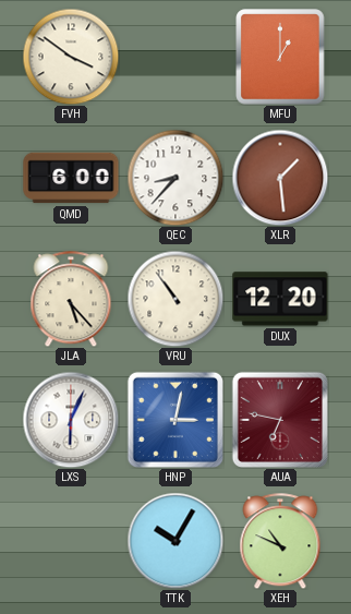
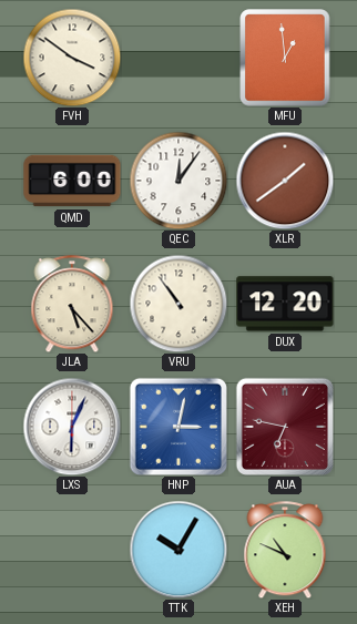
MFU: 1:00 -> 12:59
QEC: 8:37 -> 12:06
XLR: 1:29 -> 1:39
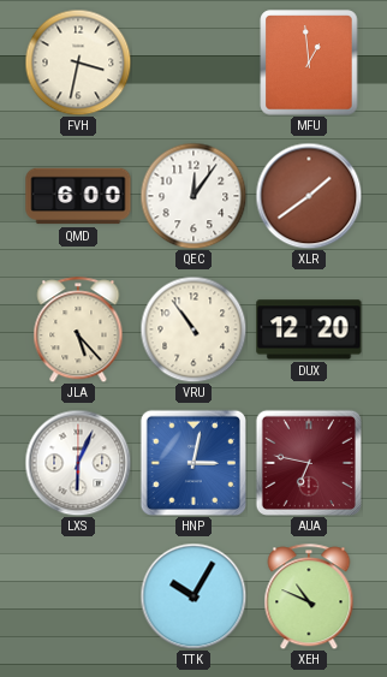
FVH: 3:51 -> 3:32
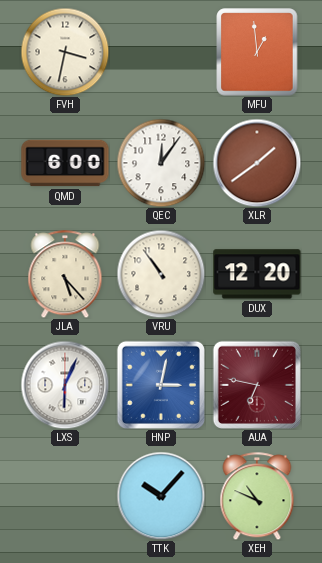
TTK: 10:05 -> 10:07
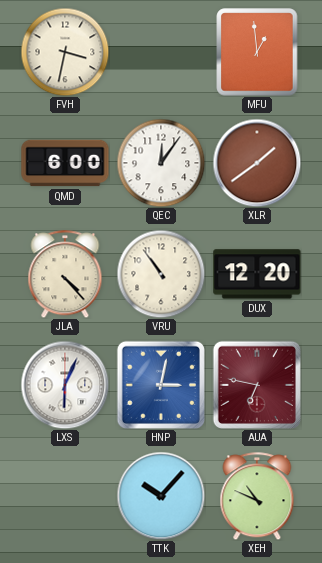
JLA: 5:23 -> 4:23
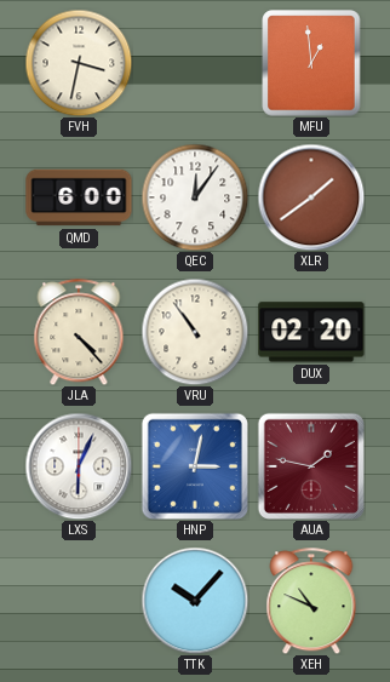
DUX: 12:20 -> 02:20
AUA: 6:47 -> 1:47
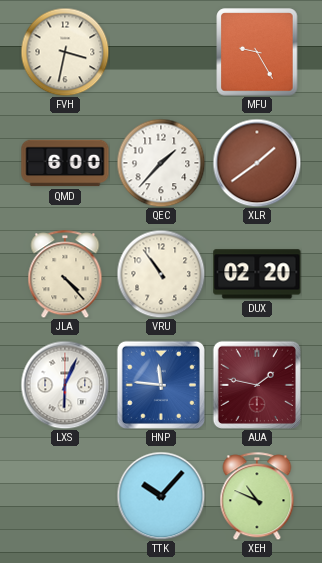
MFU: 12:59 -> 9:25
QEC: 12:06 -> 1:37
HNP: 3:02 -> 11:46
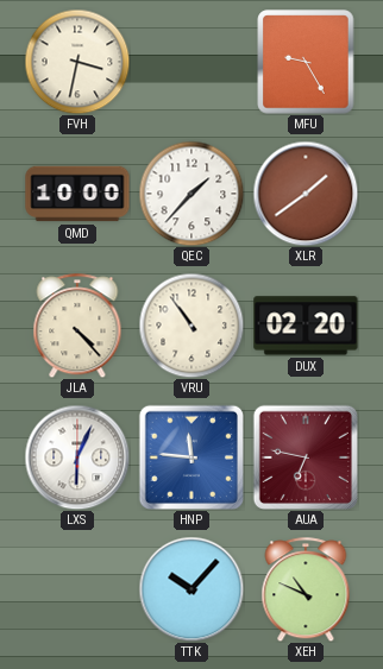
QMD: 6:00 -> 10:00
AUA: 1:47 -> 6:47
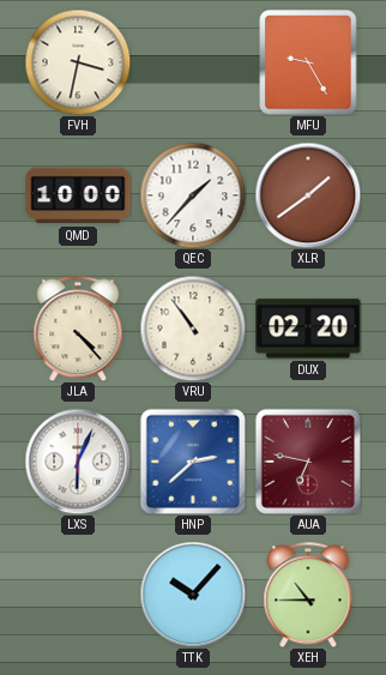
HNP: 11:46 -> 2:38
XEH: 10:49 -> 10:45
